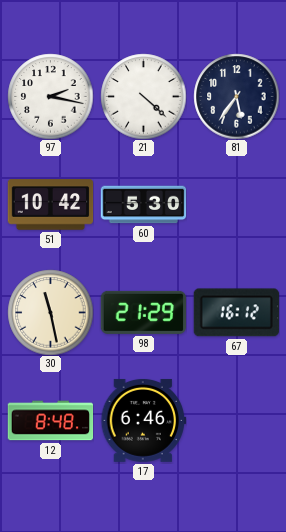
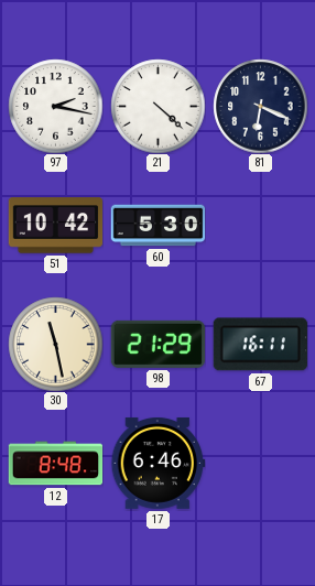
81: 5:36 -> 6:19
67: 16:12 -> 16:11
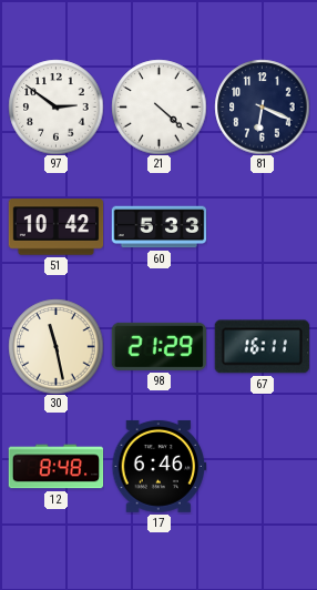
97: 2:17 -> 2:51
60: 5:30 -> 5:33
